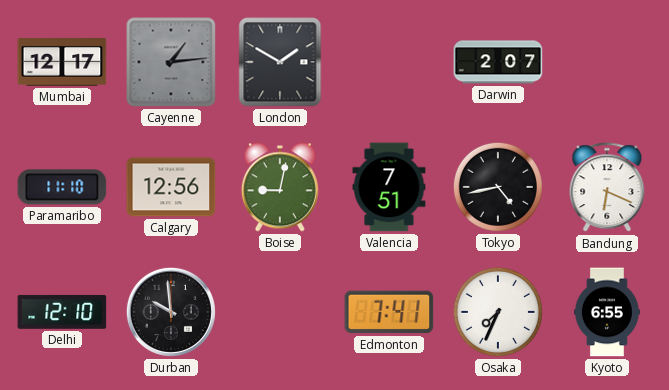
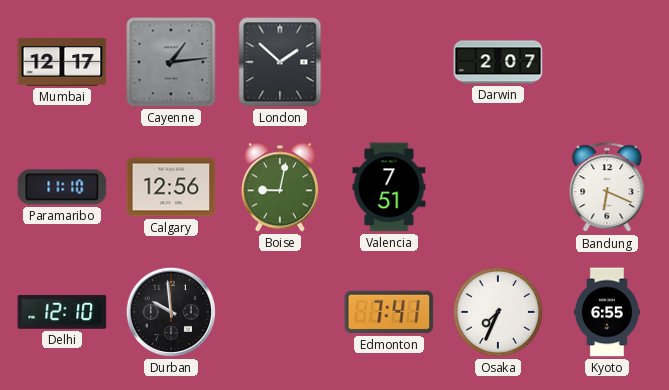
London: 1:50 -> 1:52
Tokyo: 4:43 -> none
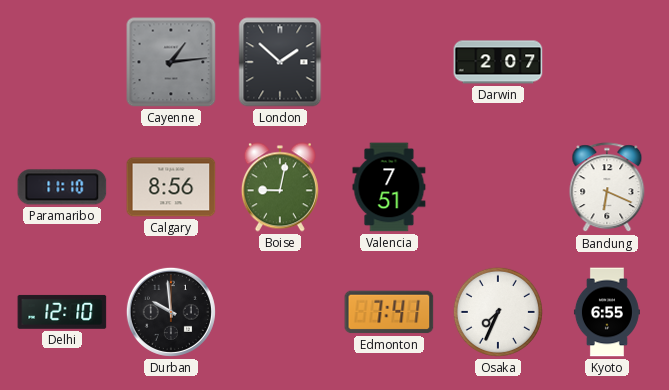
Mumbai: 12:17 -> none
Calgary: 12:56 -> 8:56
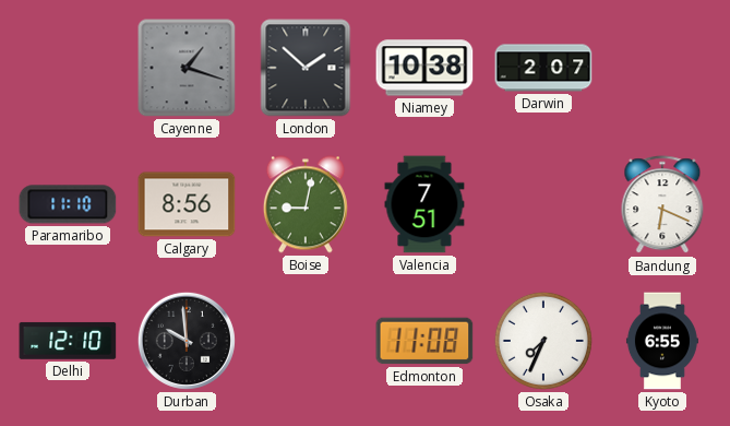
Cayenne: 1:14 -> 1:18
Niamey: none -> 10:38
Edmonton: 7:41 -> 11:08
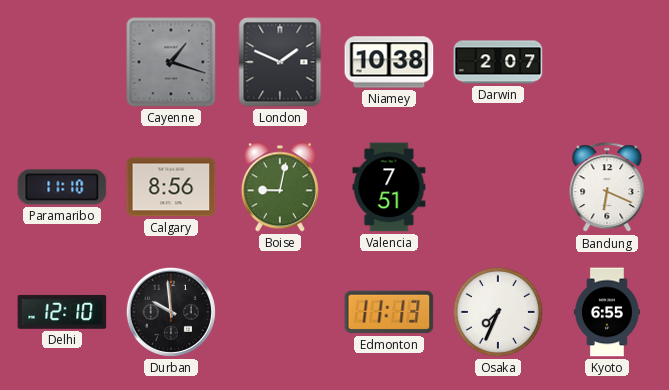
London: 1:52 -> 1:49
Edmonton: 11:08 -> 11:13
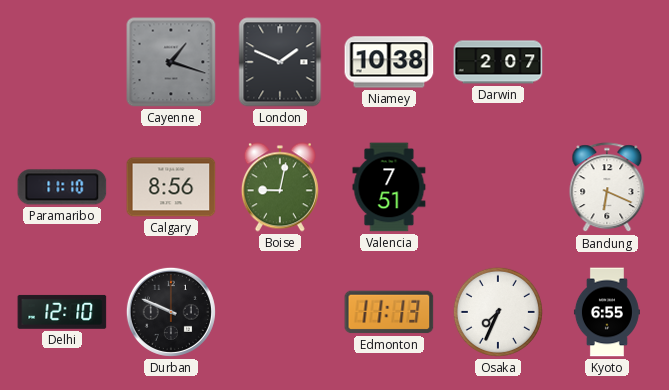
Durban: 9:59 -> 9:49
